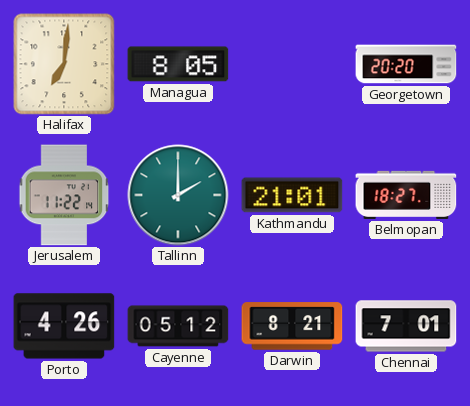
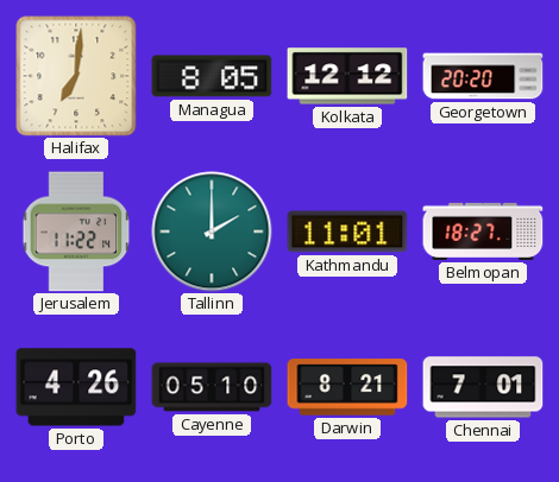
Kolkata: none -> 12:12
Kathmandu: 21:01 -> 11:01
Cayenne: 05:12 -> 05:10
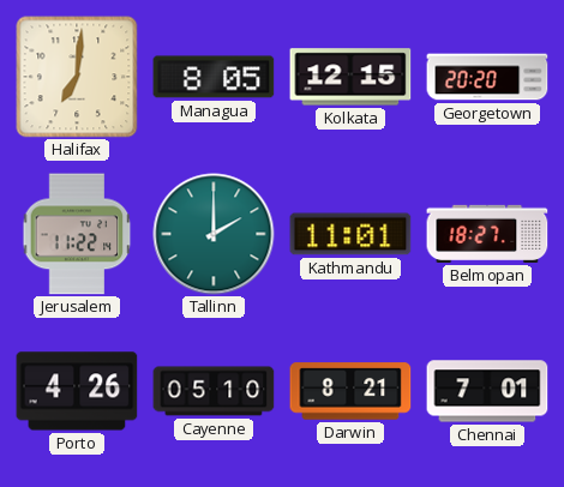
Kolkata: 12:12 -> 12:15
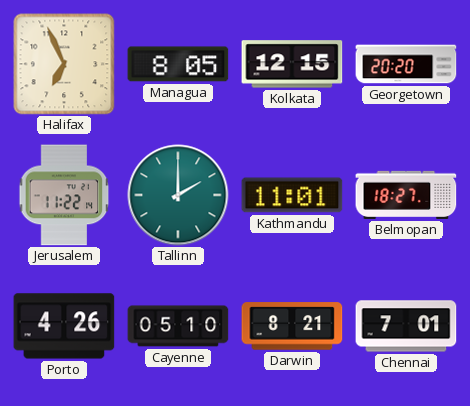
Halifax: 7:01 -> 6:56
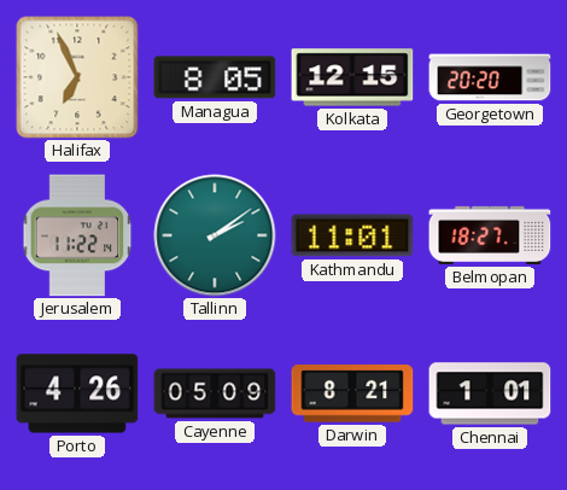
Tallinn: 2:00 -> 2:09
Cayenne: 05:10 -> 05:09
Chennai: 7:01 -> 1:01
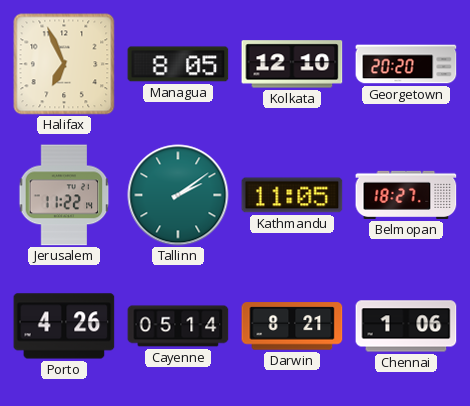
Kolkata: 12:15 -> 12:10
Kathmandu: 11:01 -> 11:05
Cayenne: 05:09 -> 05:14
Chennai: 1:01 -> 1:06
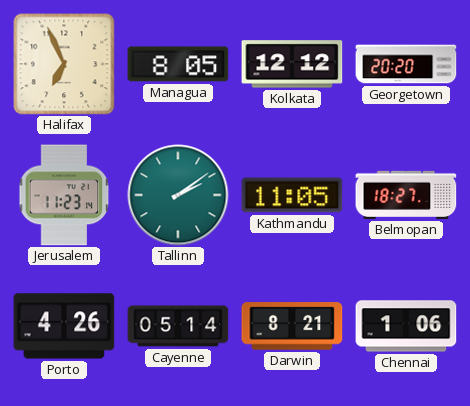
Kolkata: 12:10 -> 12:12
Jerusalem: 11:22 -> 11:23
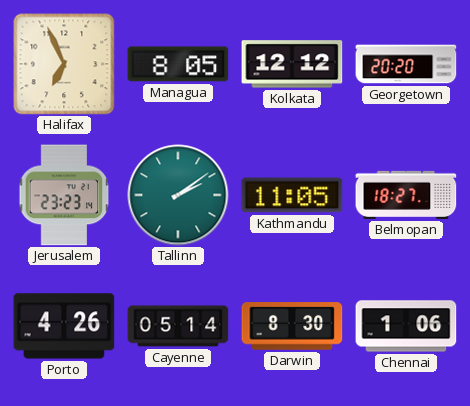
Jerusalem: 11:23 -> 23:23
Darwin: 8:21 -> 8:30
